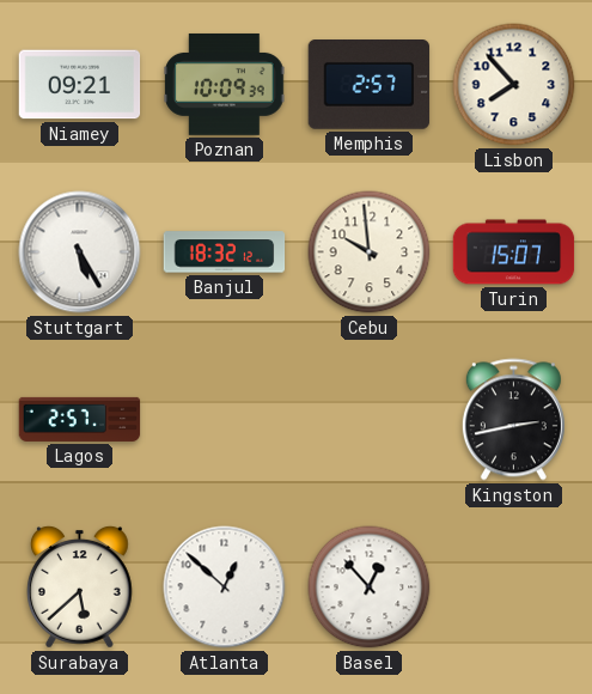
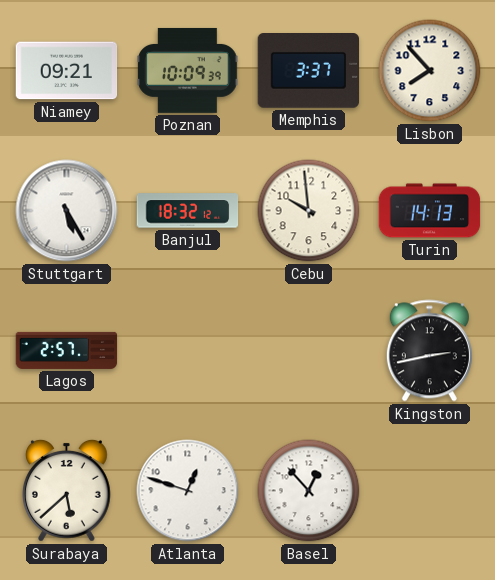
Memphis: 2:57 -> 3:37
Turin: 15:07 -> 14:13
Atlanta: 12:52 -> 12:48
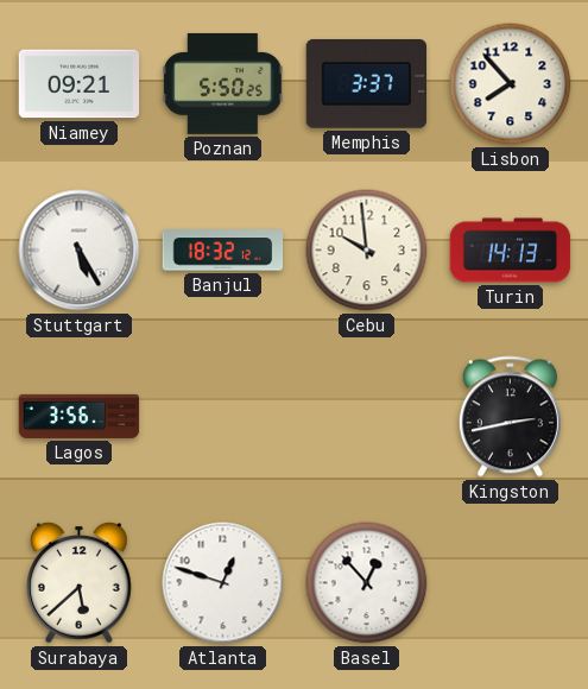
Poznan: 10:09 -> 5:50
Lagos: 2:57 -> 3:56
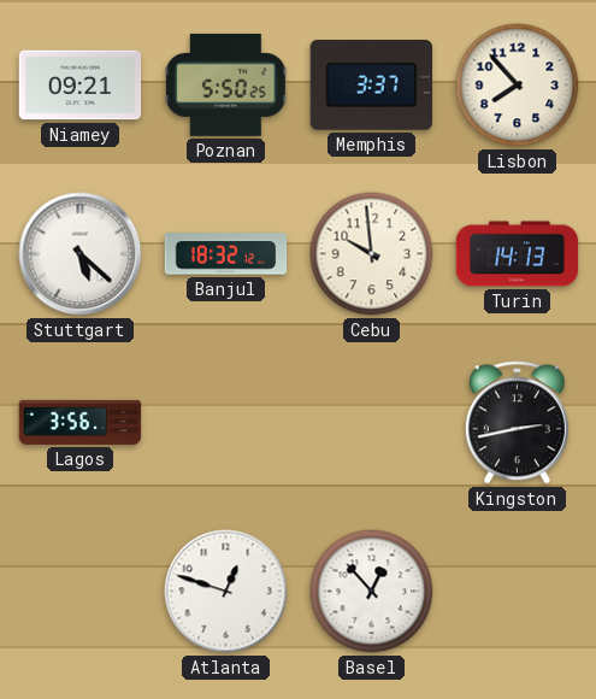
Stuttgart: 5:25 -> 5:22
Surabaya: 5:38 -> none
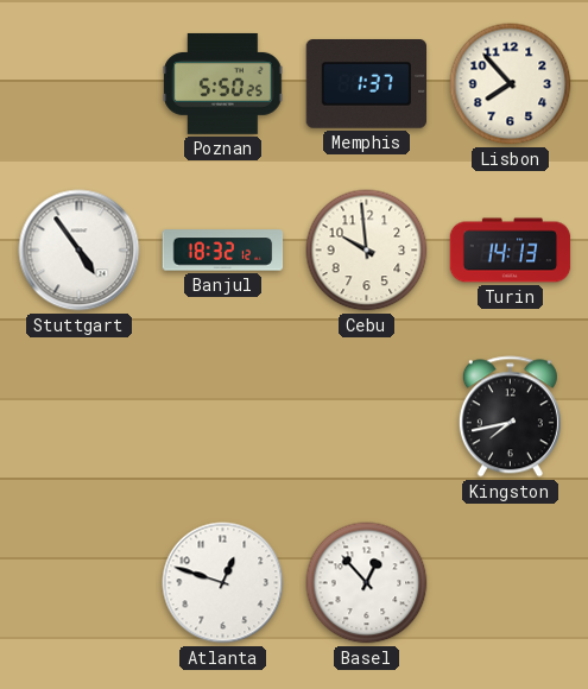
Niamey: 09:21 -> none
Memphis: 3:37 -> 1:37
Stuttgart: 5:22 -> 4:54
Lagos: 3:56 -> none
Kingston: 2:43 -> 7:43
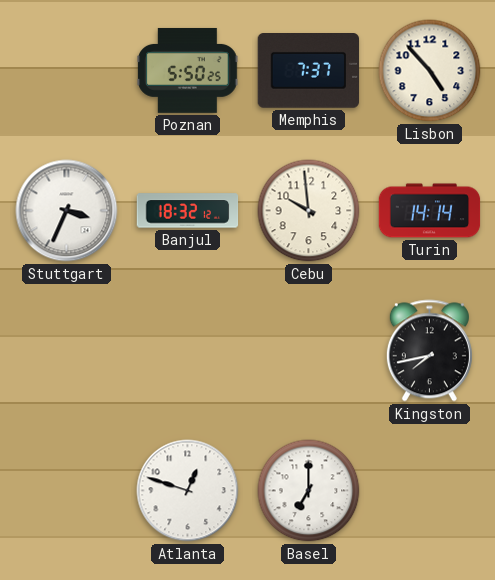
Memphis: 1:37 -> 7:37
Lisbon: 7:53 -> 4:53
Stuttgart: 4:54 -> 3:34
Turin: 14:13 -> 14:14
Basel: 12:53 -> 7:00
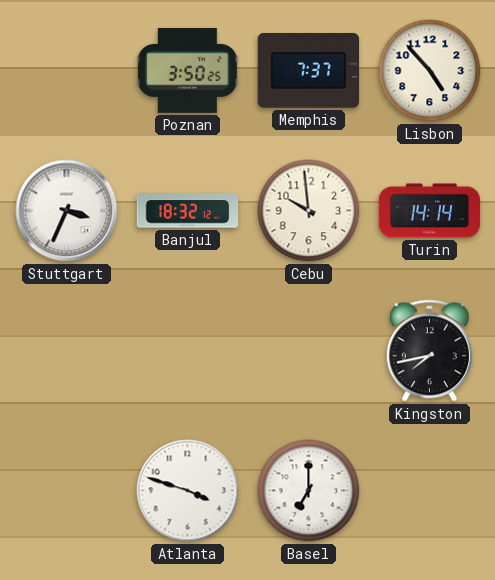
Poznan: 5:50 -> 3:50
Atlanta: 12:48 -> 3:48
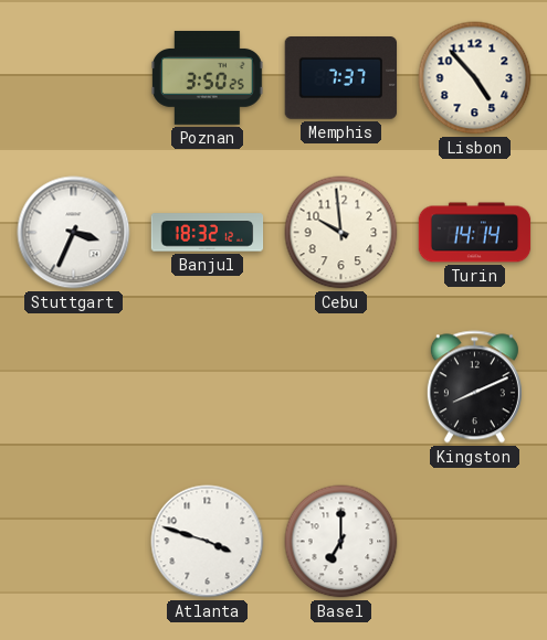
Kingston: 7:43 -> 8:11
